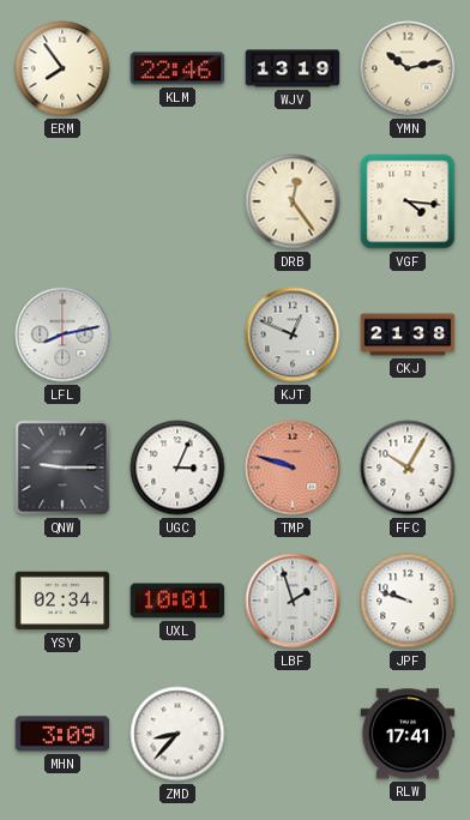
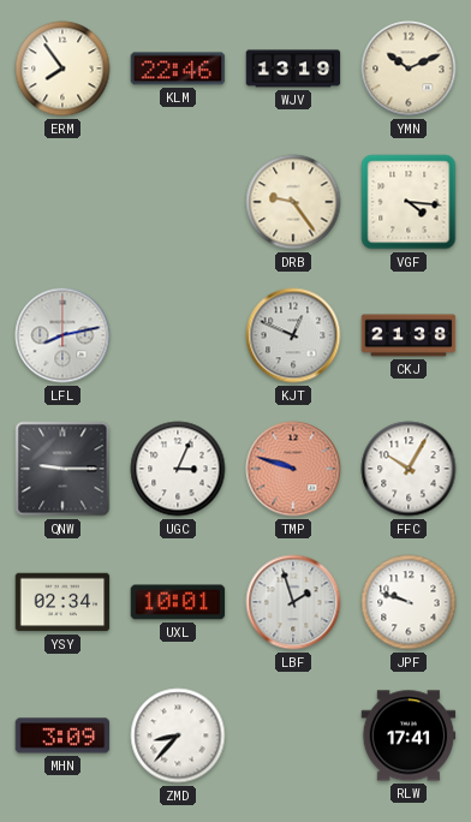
YMN: 10:13 -> 10:11
DRB: 12:24 -> 9:24
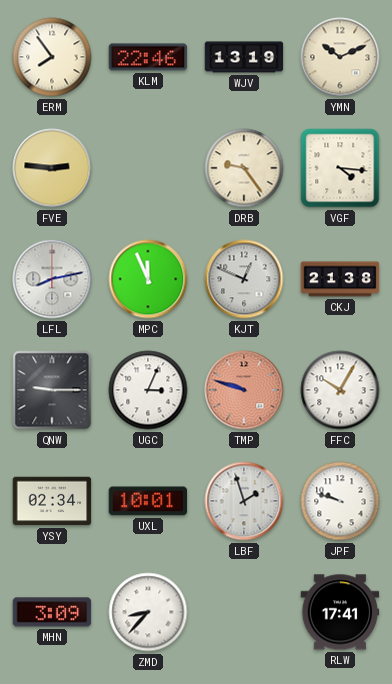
FVE: none -> 2:46
MPC: none -> 11:56
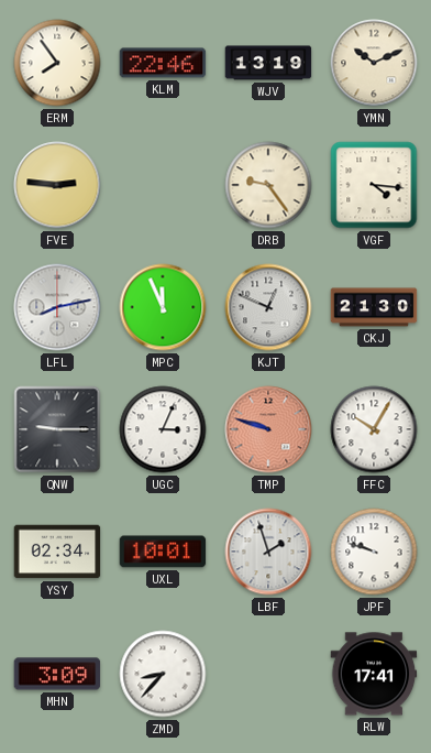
CKJ: 21:38 -> 21:30
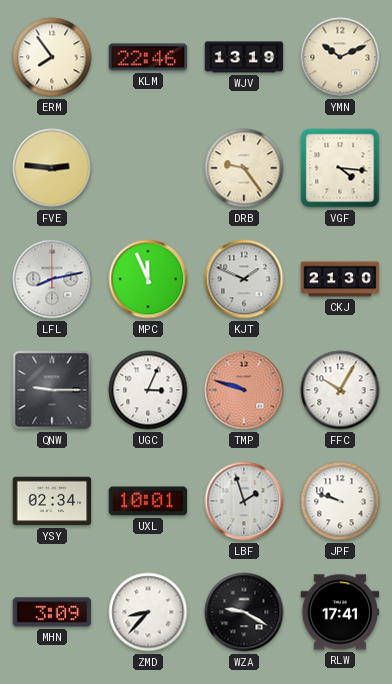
KJT: 12:49 -> 1:49
WZA: none -> 9:20
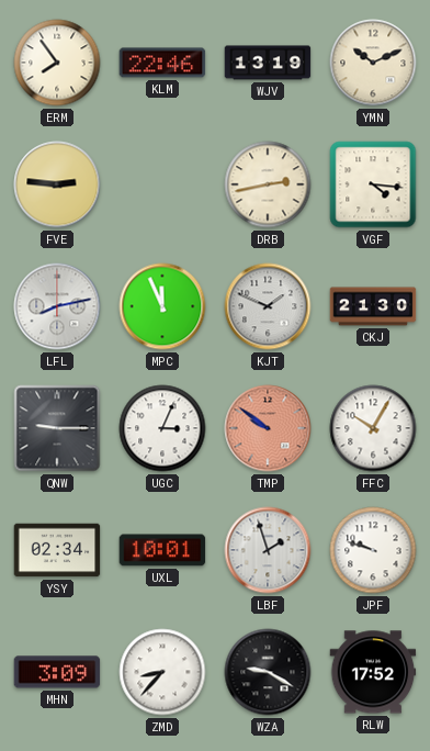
DRB: 9:24 -> 2:43
TMP: 9:48 -> 9:51
RLW: 17:41 -> 17:52
